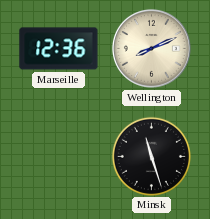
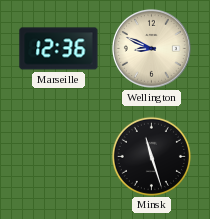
Wellington: 8:11 -> 8:49
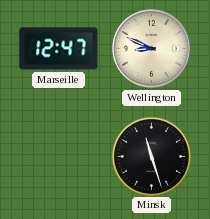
Marseille: 12:36 -> 12:47
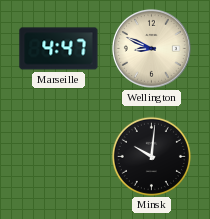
Marseille: 12:47 -> 4:47
Minsk: 11:27 -> 10:01
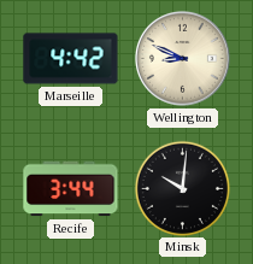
Marseille: 4:47 -> 4:42
Recife: none -> 3:44
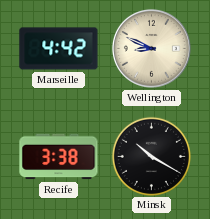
Recife: 3:44 -> 3:38
Minsk: 10:01 -> 10:20
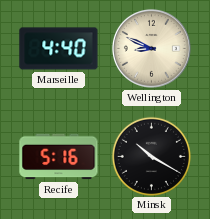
Marseille: 4:42 -> 4:40
Recife: 3:38 -> 5:16
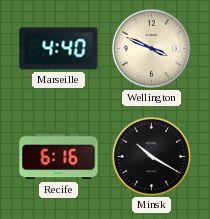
Wellington: 8:49 -> 3:49
Recife: 5:16 -> 6:16
